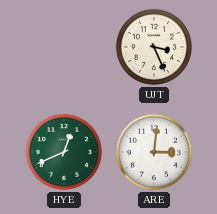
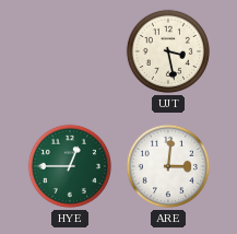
UJT: 3:26 -> 3:28
HYE: 12:41 -> 12:45
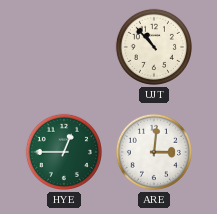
UJT: 3:28 -> 10:53
